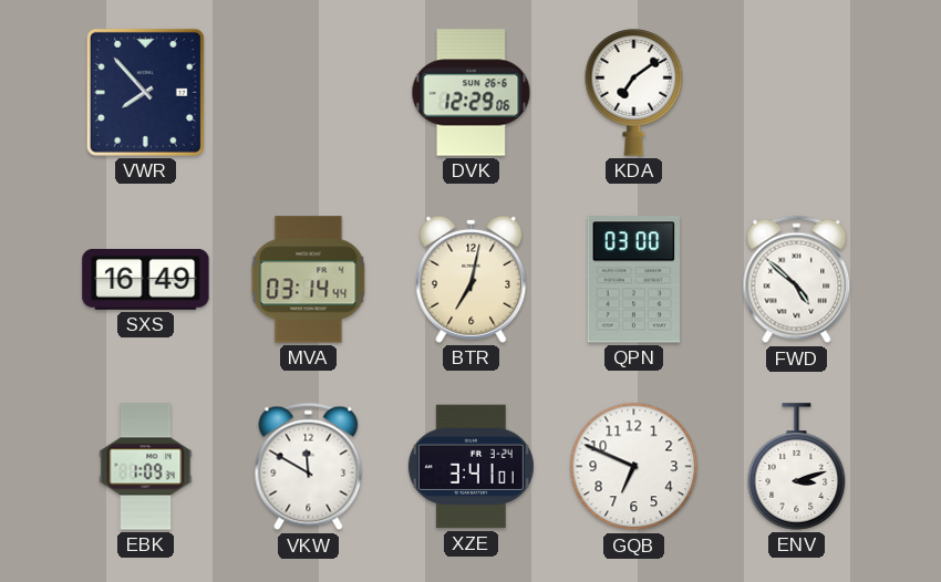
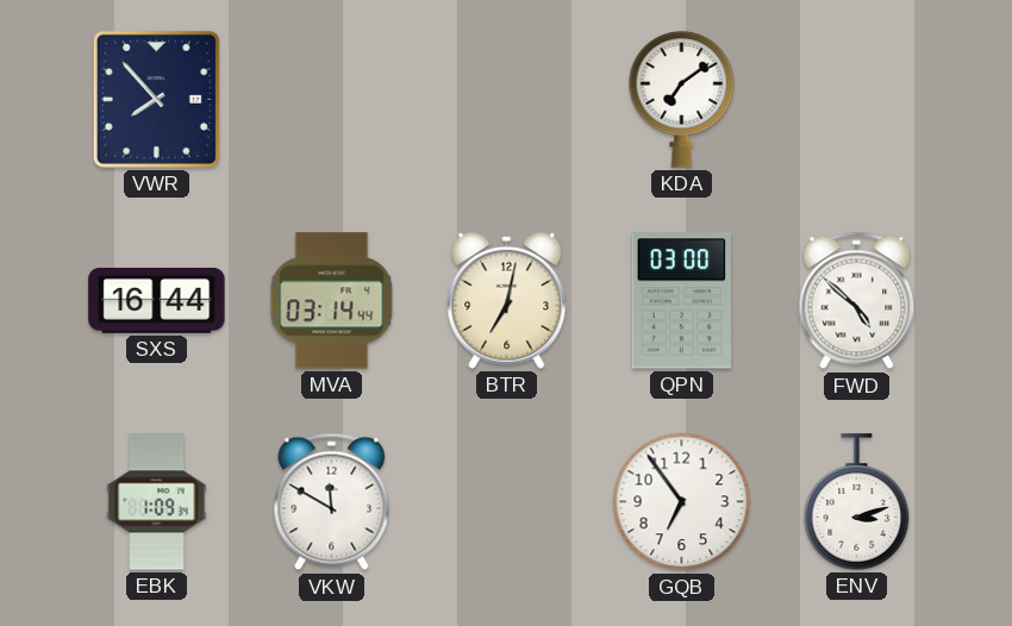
DVK: 12:29 -> none
SXS: 16:49 -> 16:44
XZE: 3:41 -> none
GQB: 6:49 -> 6:54
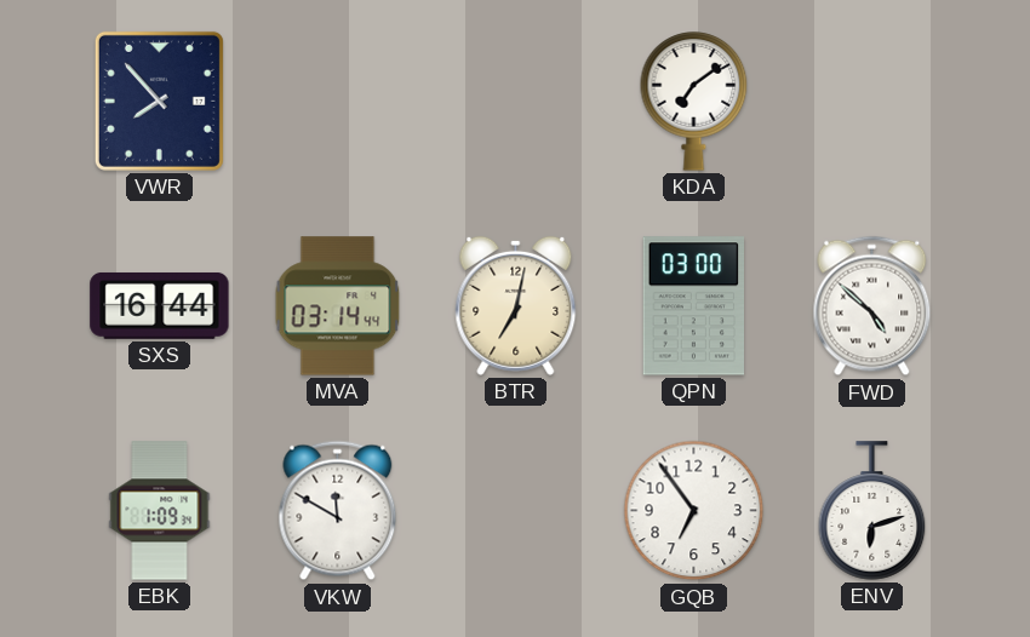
ENV: 3:12 -> 6:12
